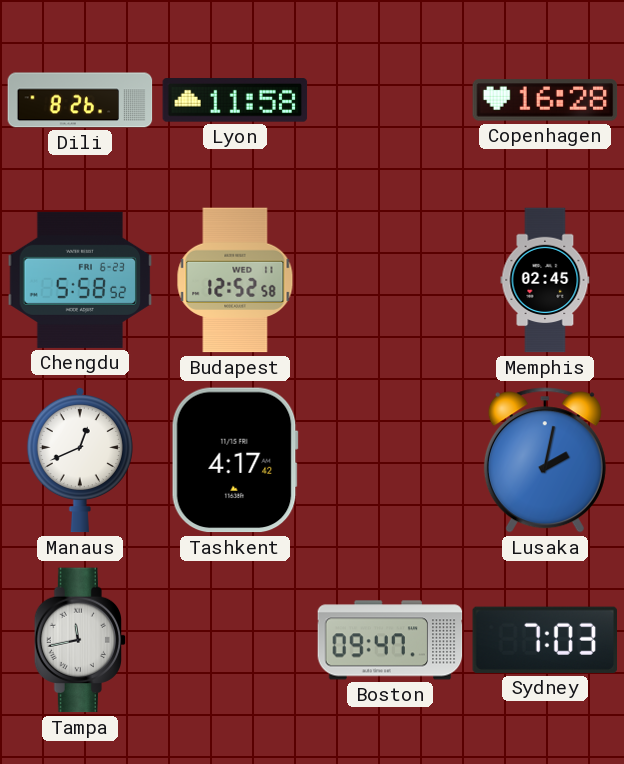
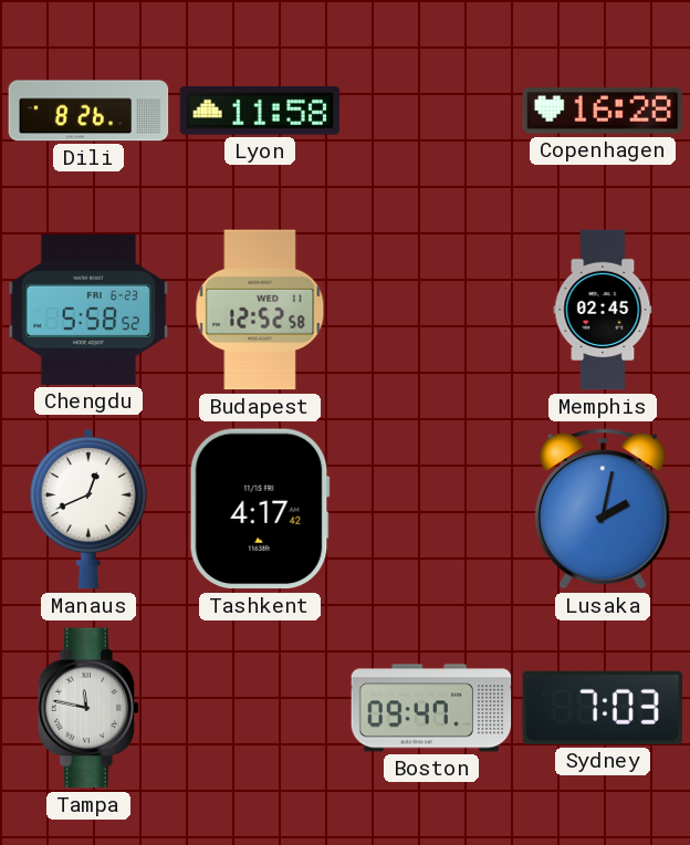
Tampa: 11:43 -> 11:47
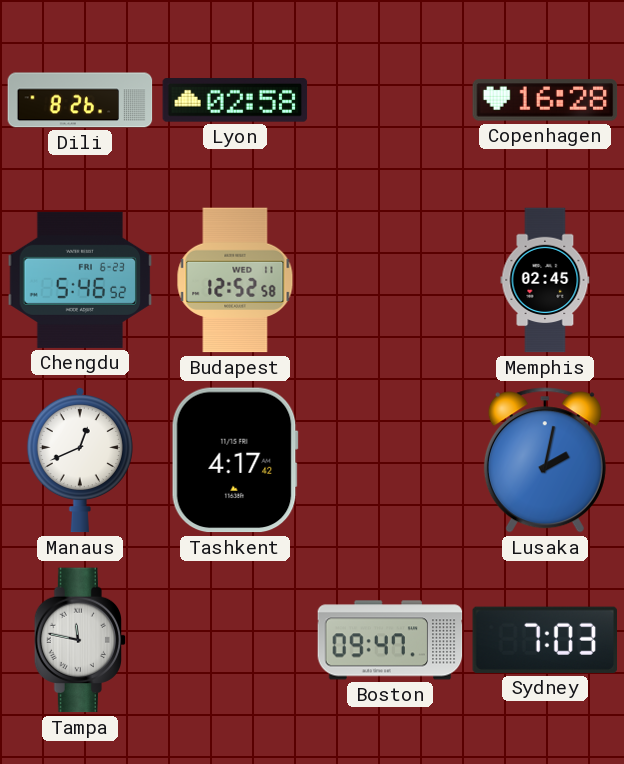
Lyon: 11:58 -> 02:58
Chengdu: 5:58 -> 5:46
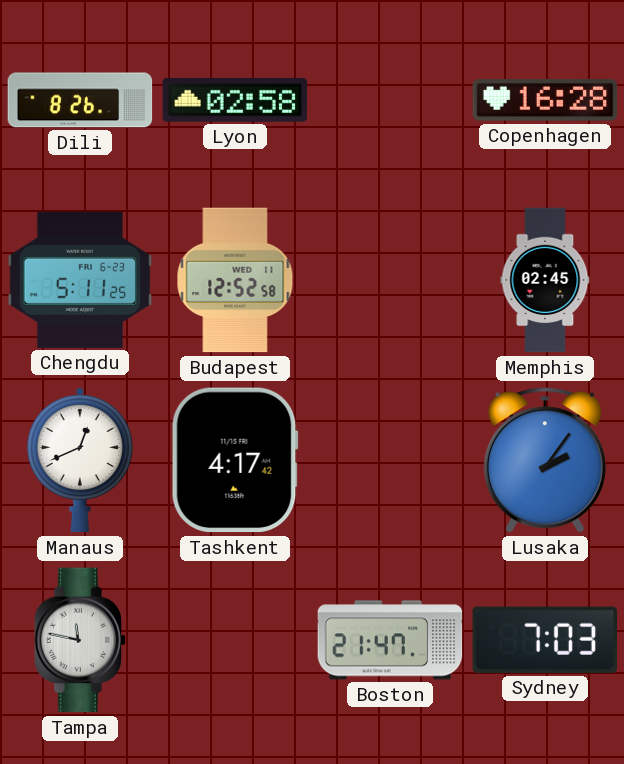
Chengdu: 5:46 -> 5:11
Lusaka: 2:02 -> 2:06
Boston: 09:47 -> 21:47
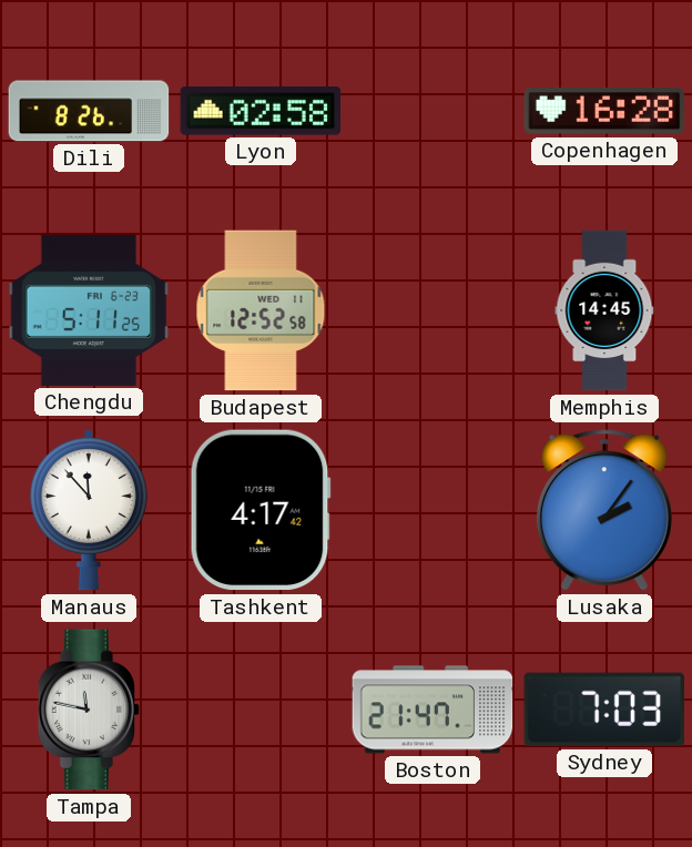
Memphis: 02:45 -> 14:45
Manaus: 12:41 -> 11:53
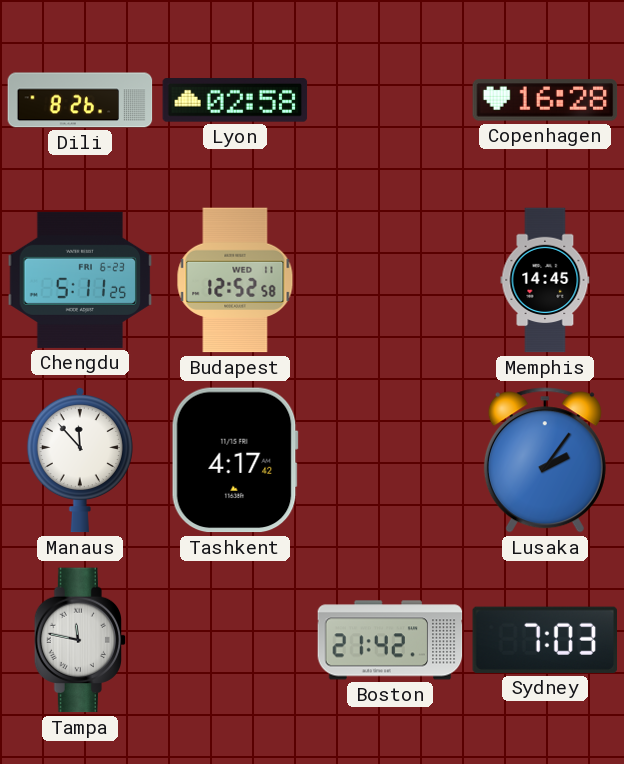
Boston: 21:47 -> 21:42
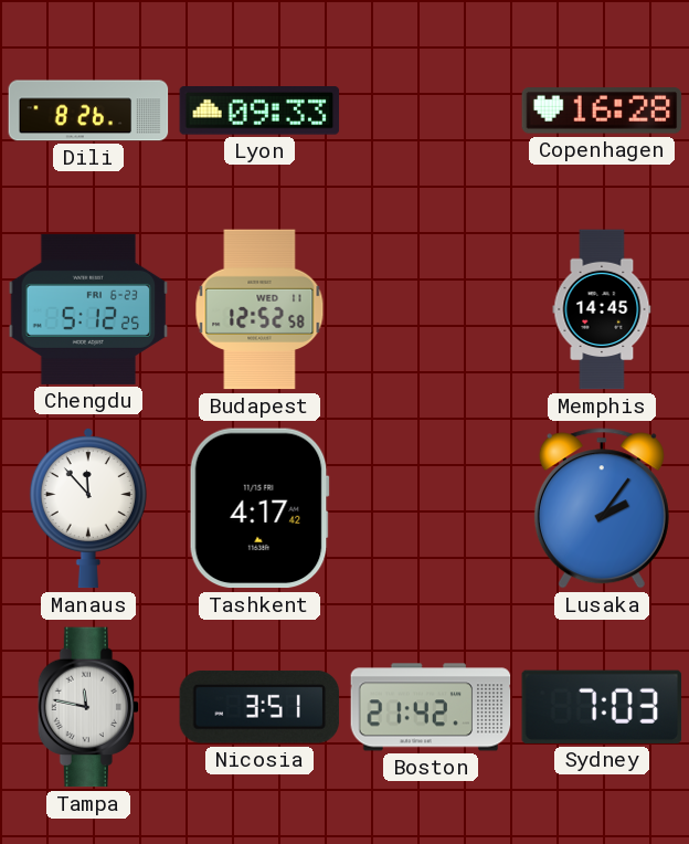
Lyon: 02:58 -> 09:33
Chengdu: 5:11 -> 5:12
Nicosia: none -> 3:51
